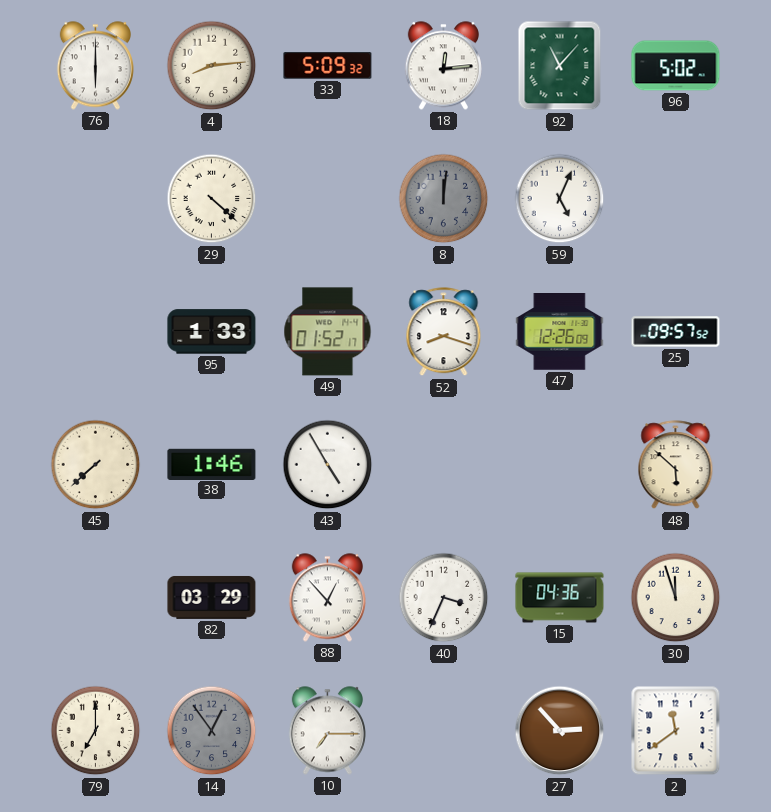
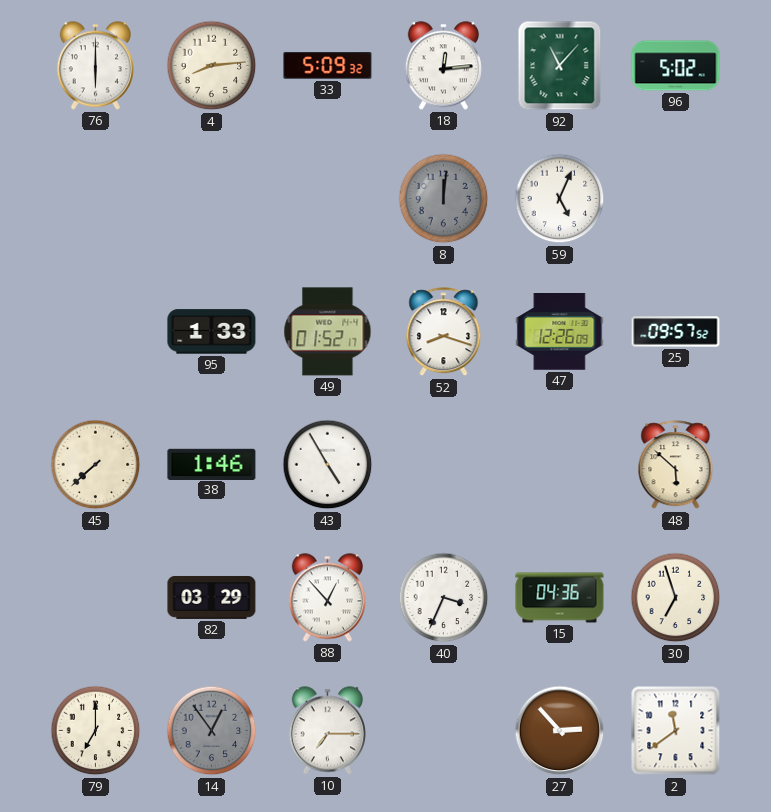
29: 4:22 -> none
30: 11:57 -> 6:57
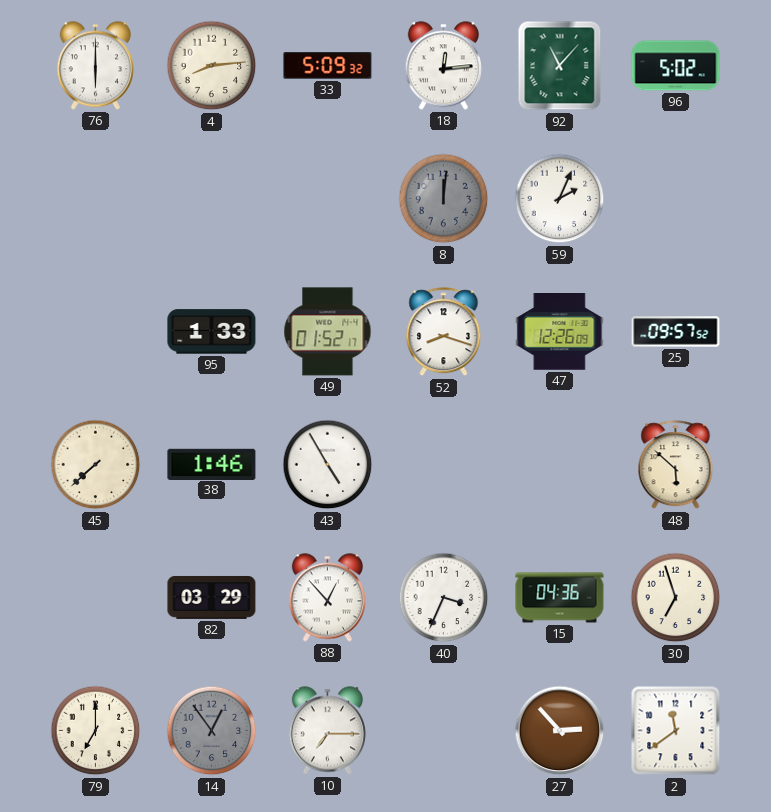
59: 5:04 -> 2:04
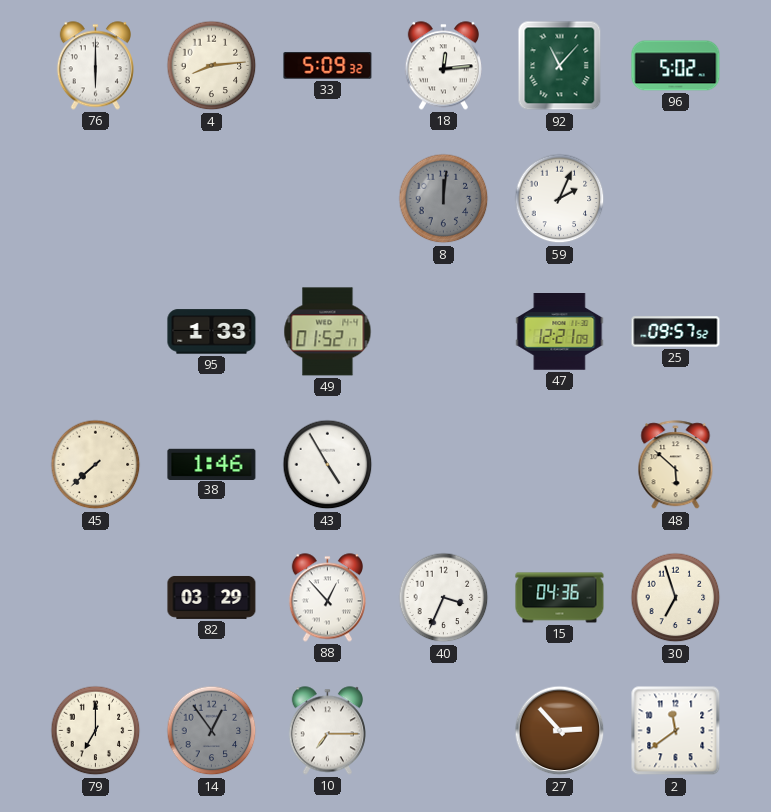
52: 8:18 -> none
47: 12:26 -> 12:21
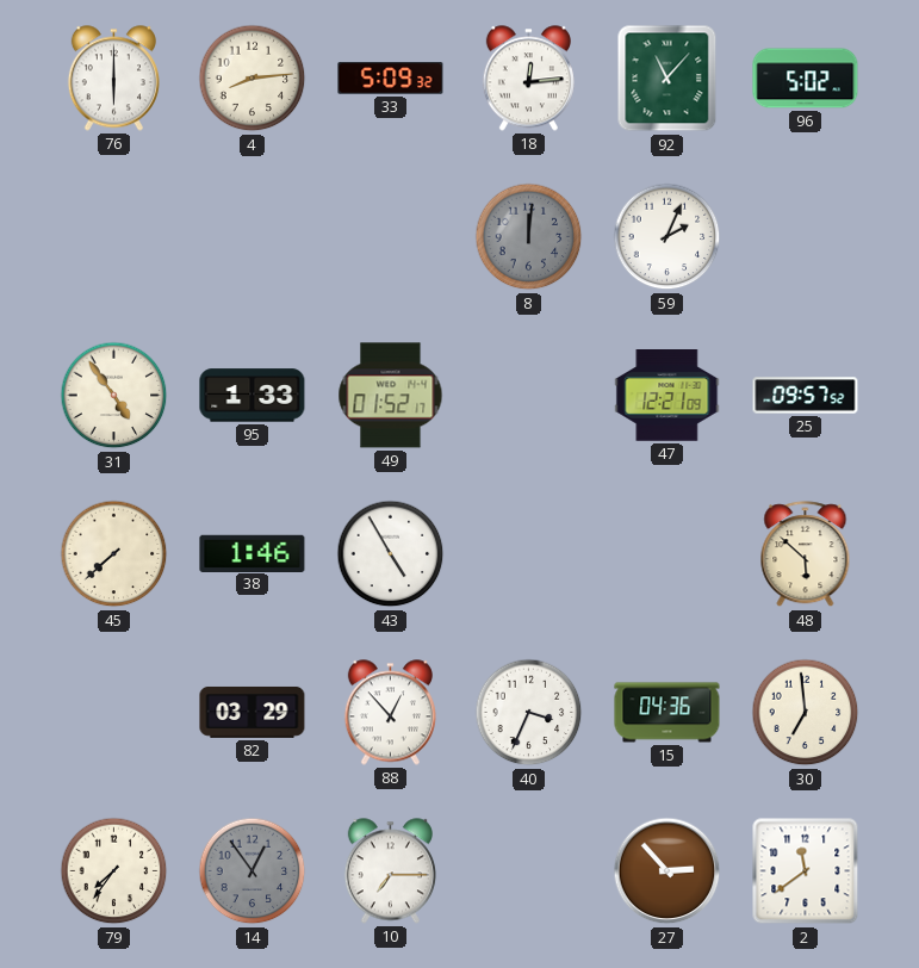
31: none -> 4:54
30: 6:57 -> 6:59
79: 7:00 -> 7:36
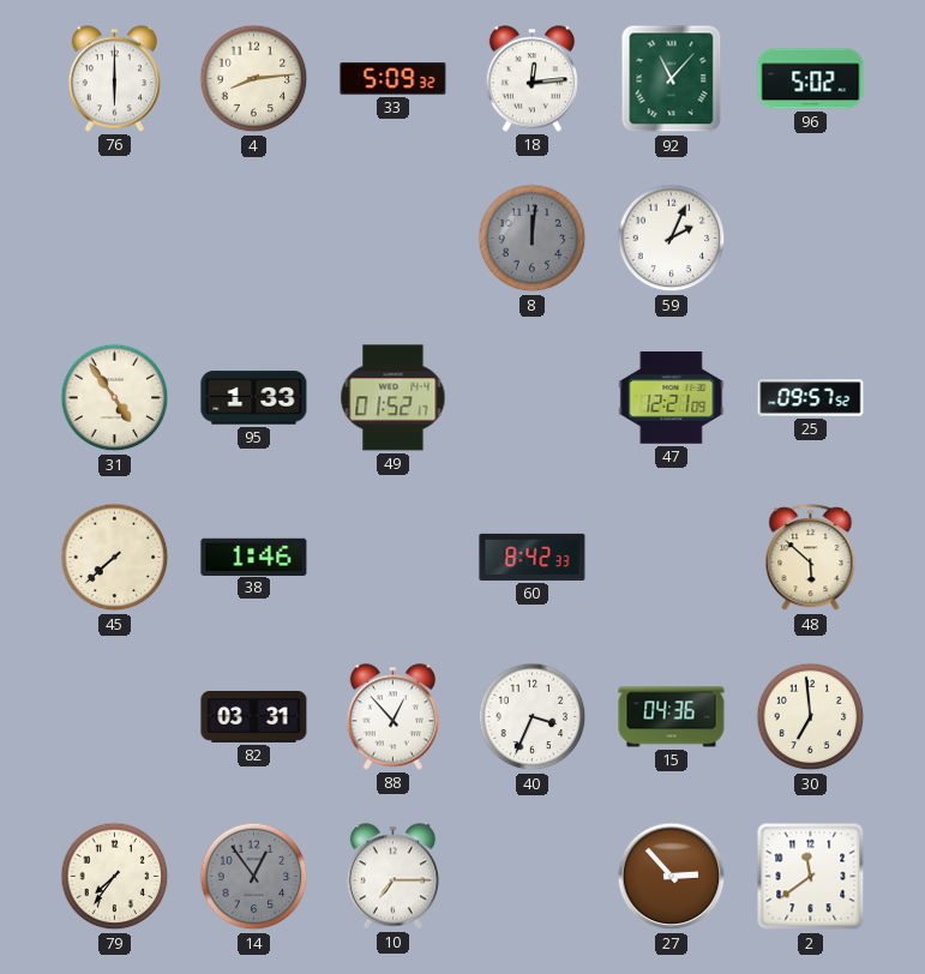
43: 4:55 -> none
60: none -> 8:42
82: 03:29 -> 03:31
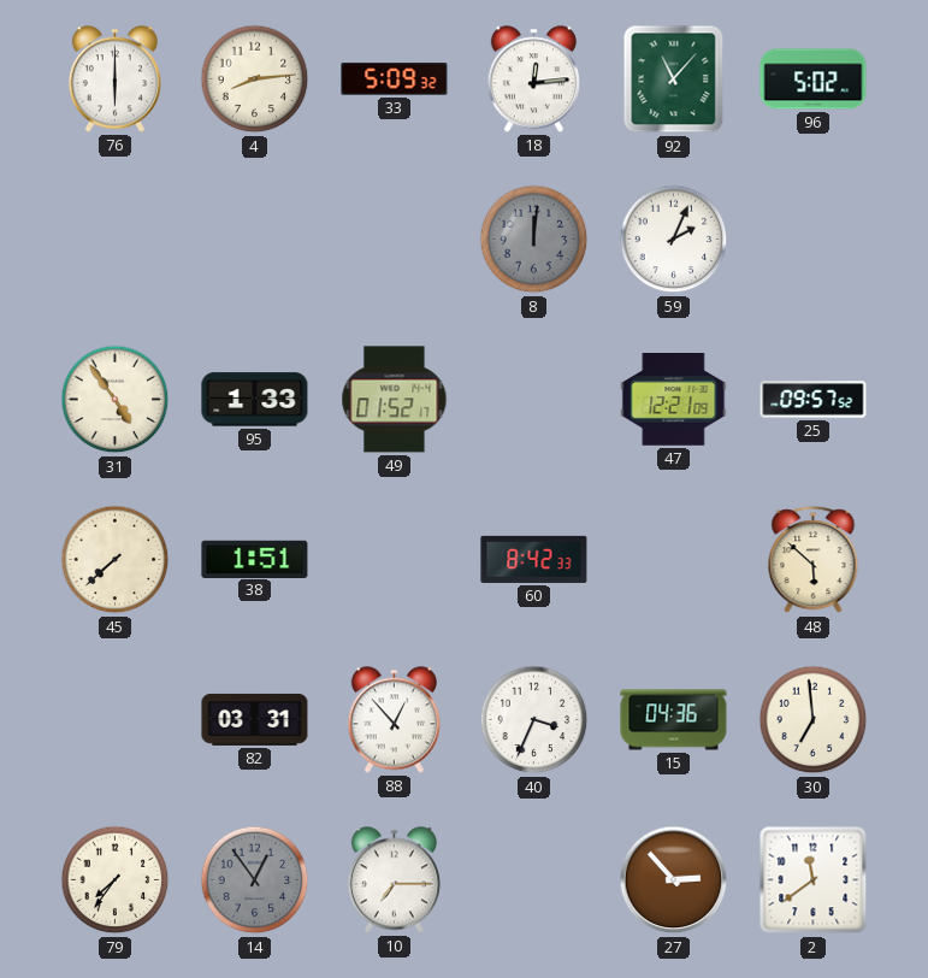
38: 1:46 -> 1:51
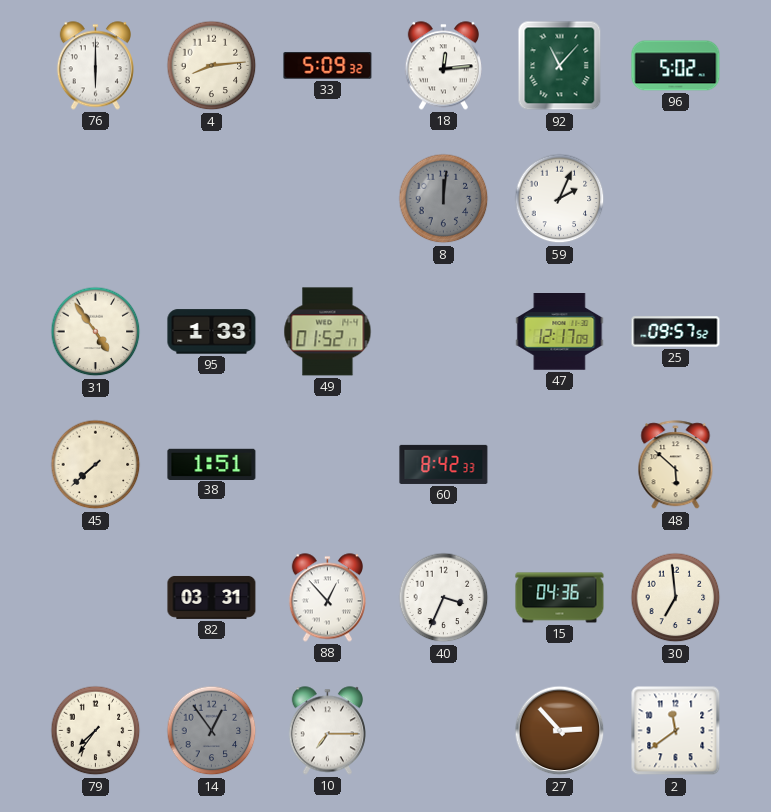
47: 12:21 -> 12:17
